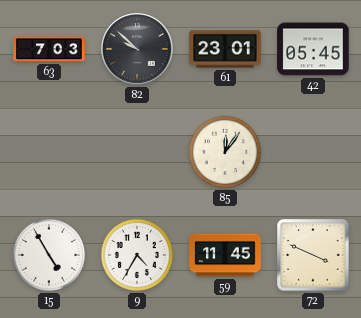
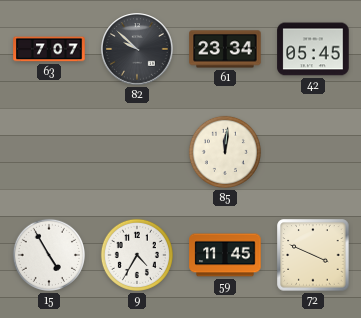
63: 7:03 -> 7:07
61: 23:01 -> 23:34
85: 12:06 -> 12:01
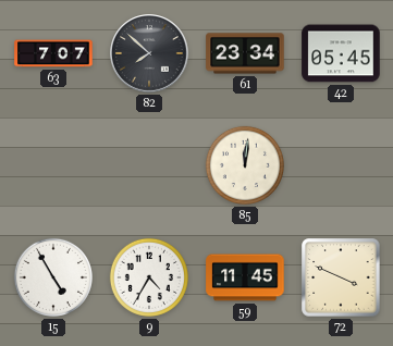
82: 9:52 -> 7:52
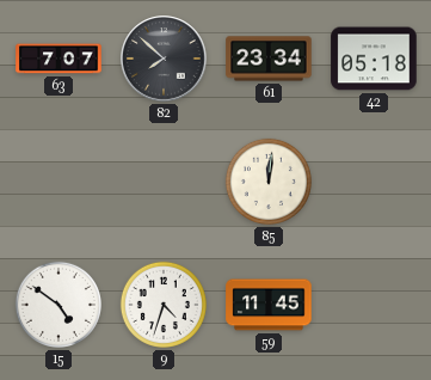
42: 05:45 -> 05:18
15: 4:55 -> 4:51
9: 4:35 -> 4:33
72: 3:49 -> none
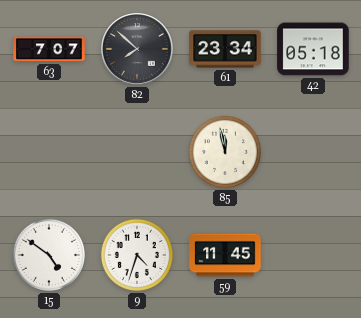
85: 12:01 -> 11:58
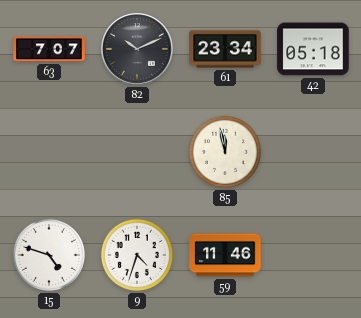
82: 7:52 -> 10:11
15: 4:51 -> 4:48
59: 11:45 -> 11:46
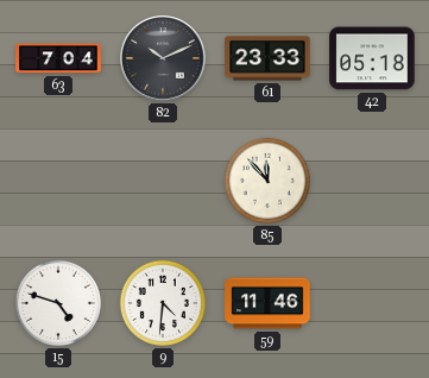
63: 7:07 -> 7:04
61: 23:34 -> 23:33
85: 11:58 -> 11:53
9: 4:33 -> 4:31
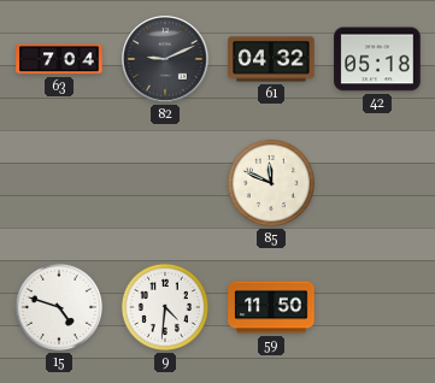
82: 10:11 -> 9:11
61: 23:33 -> 04:32
85: 11:53 -> 11:49
59: 11:46 -> 11:50
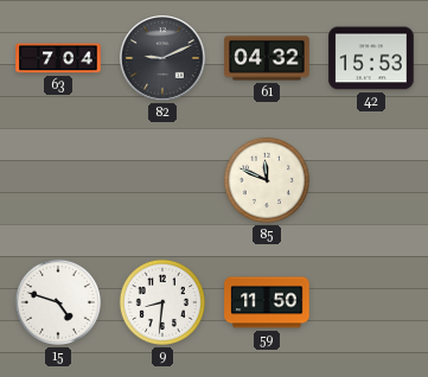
42: 05:18 -> 15:53
9: 4:31 -> 8:31
